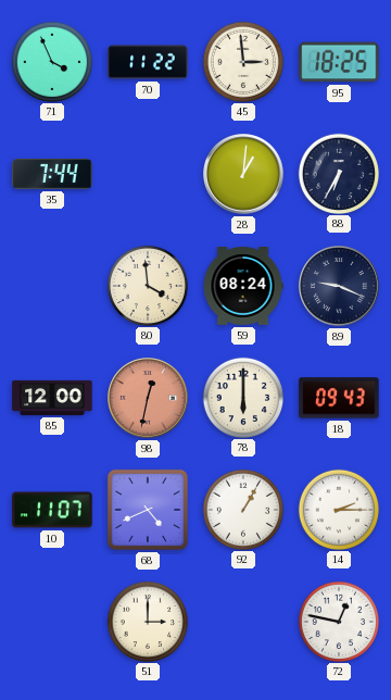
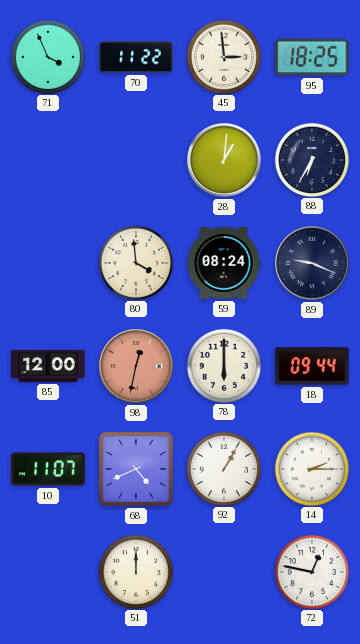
35: 7:44 -> none
18: 09:43 -> 09:44
51: 3:00 -> 12:00
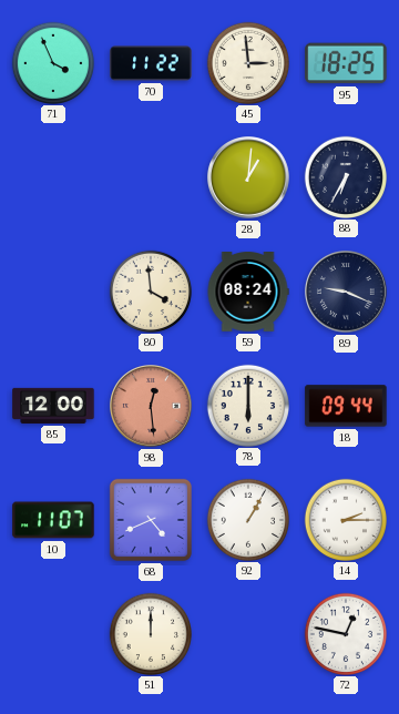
98: 12:32 -> 12:29
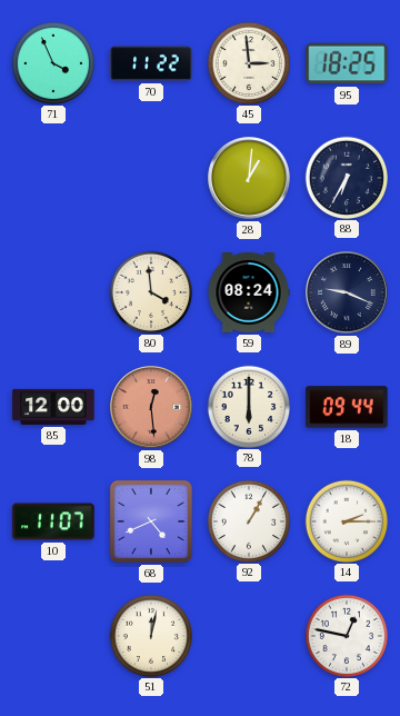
51: 12:00 -> 12:02
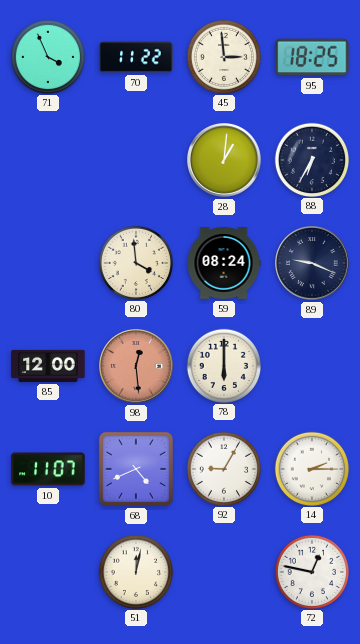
18: 09:44 -> none
92: 1:05 -> 9:05
